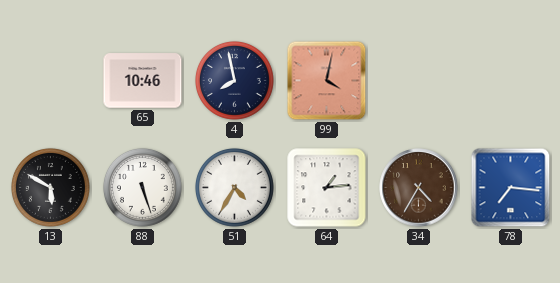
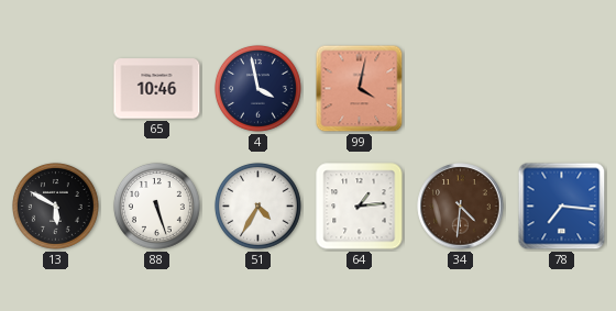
4: 7:58 -> 3:58
34: 4:35 -> 4:31
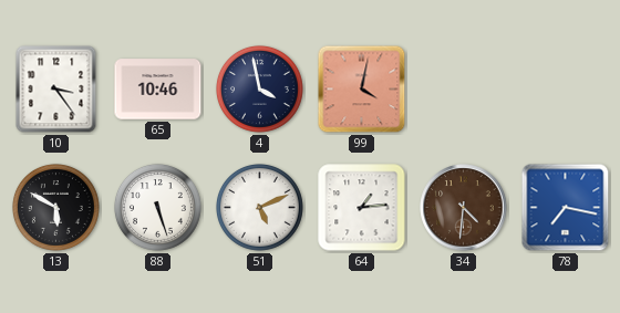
10: none -> 3:24
51: 4:35 -> 5:11
78: 7:16 -> 7:17
